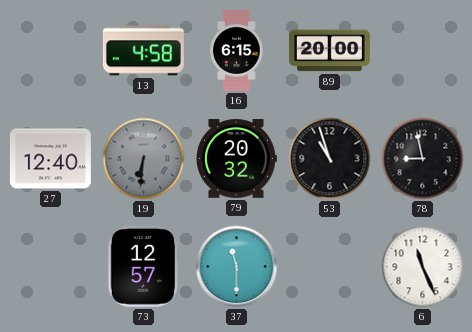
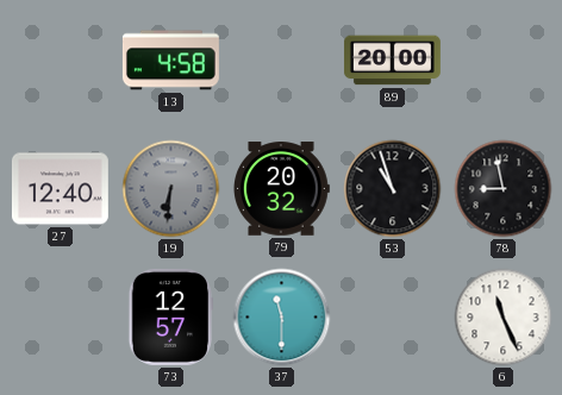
16: 6:15 -> none
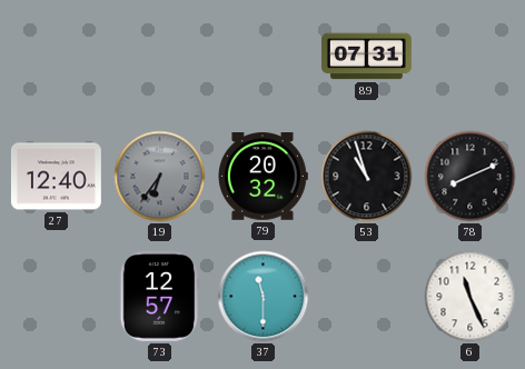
13: 4:58 -> none
89: 20:00 -> 07:31
19: 6:31 -> 6:36
78: 8:58 -> 8:11
